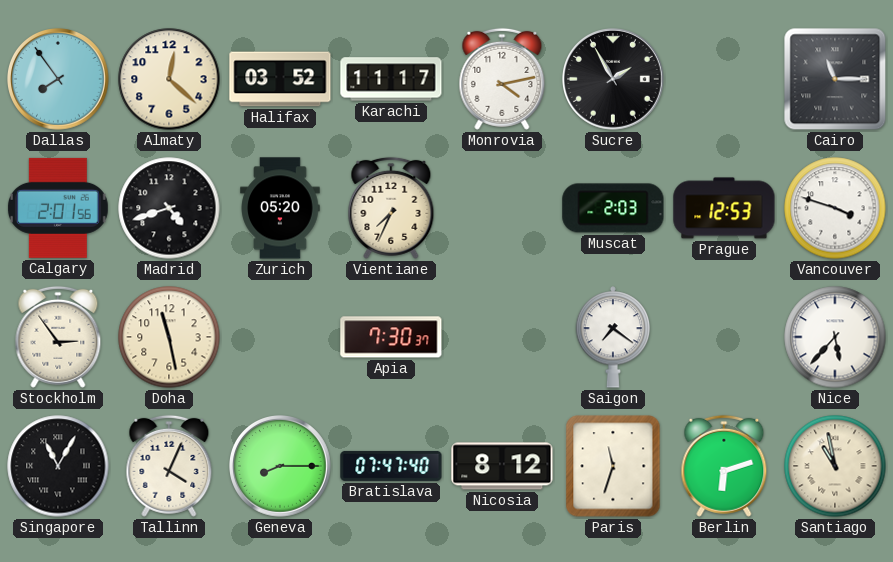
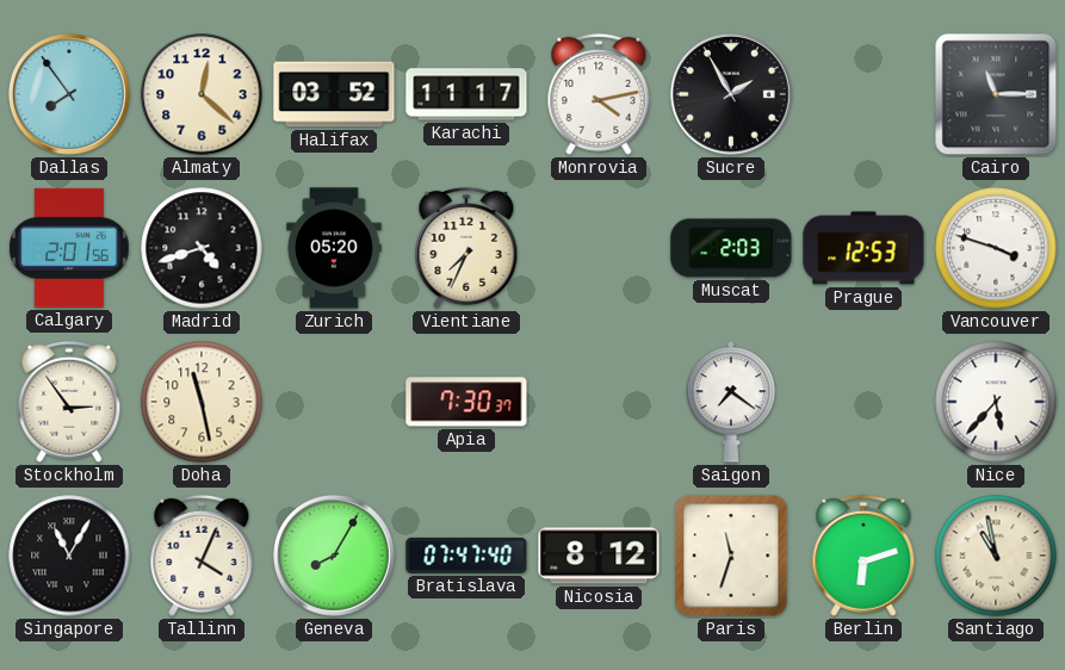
Geneva: 8:15 -> 8:05
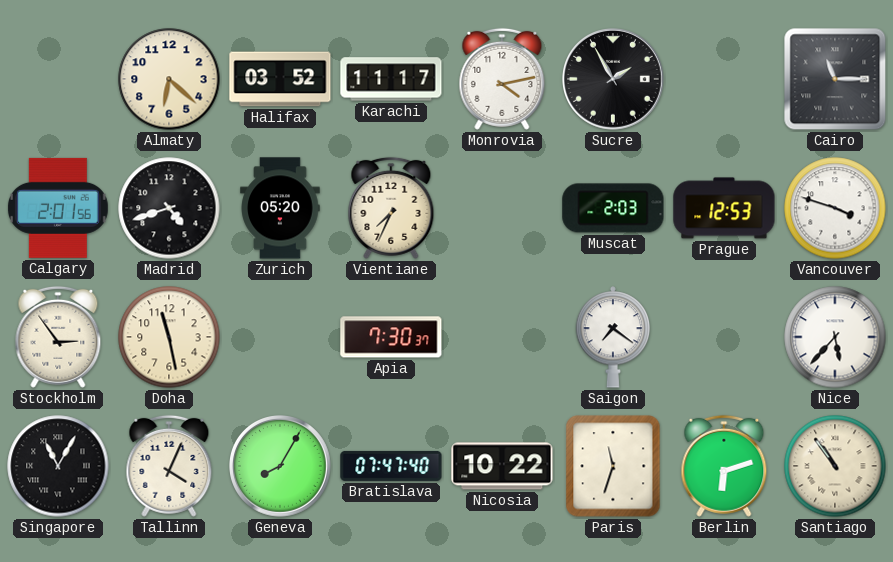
Dallas: 7:54 -> none
Almaty: 12:22 -> 6:22
Nicosia: 8:12 -> 10:22
Santiago: 10:58 -> 10:54
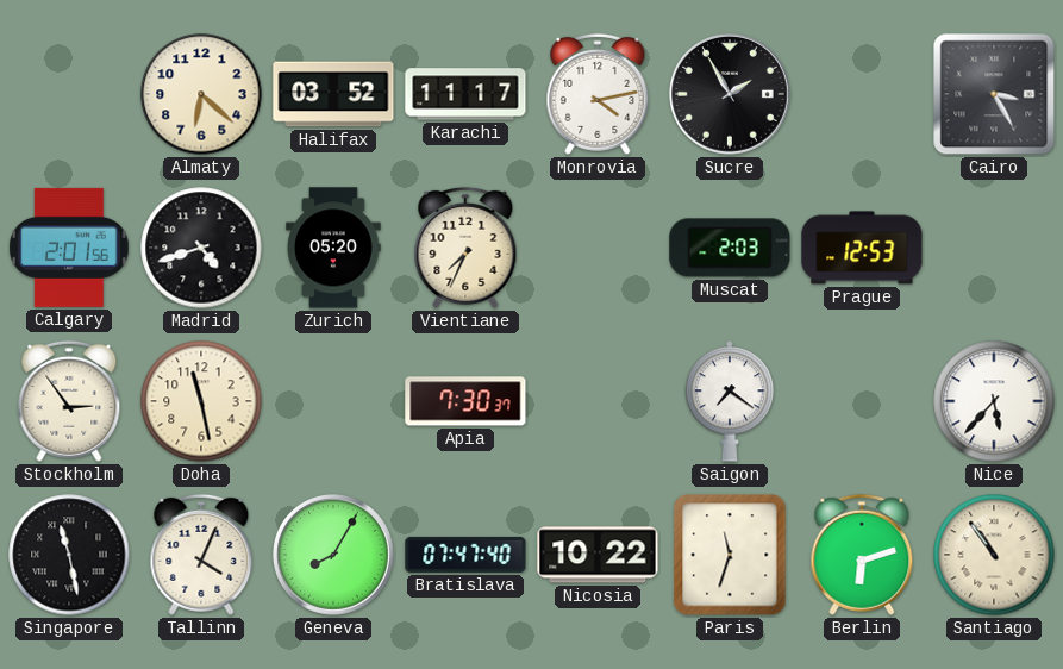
Cairo: 11:15 -> 3:25
Vancouver: 3:48 -> none
Singapore: 11:05 -> 11:28
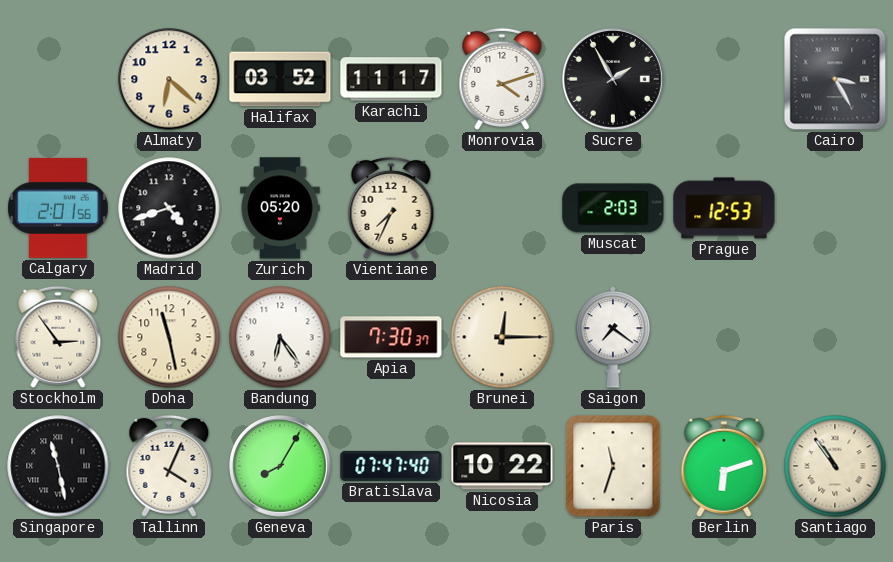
Monrovia: 4:13 -> 4:12
Bandung: none -> 6:24
Brunei: none -> 12:15
Nice: 5:37 -> none
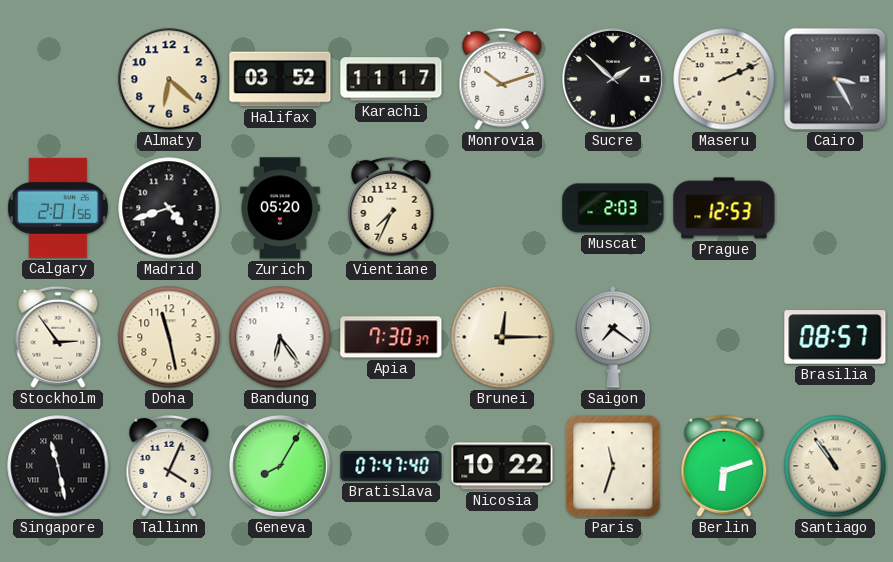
Monrovia: 4:12 -> 10:12
Sucre: 1:55 -> 1:52
Maseru: none -> 2:11
Brasilia: none -> 08:57
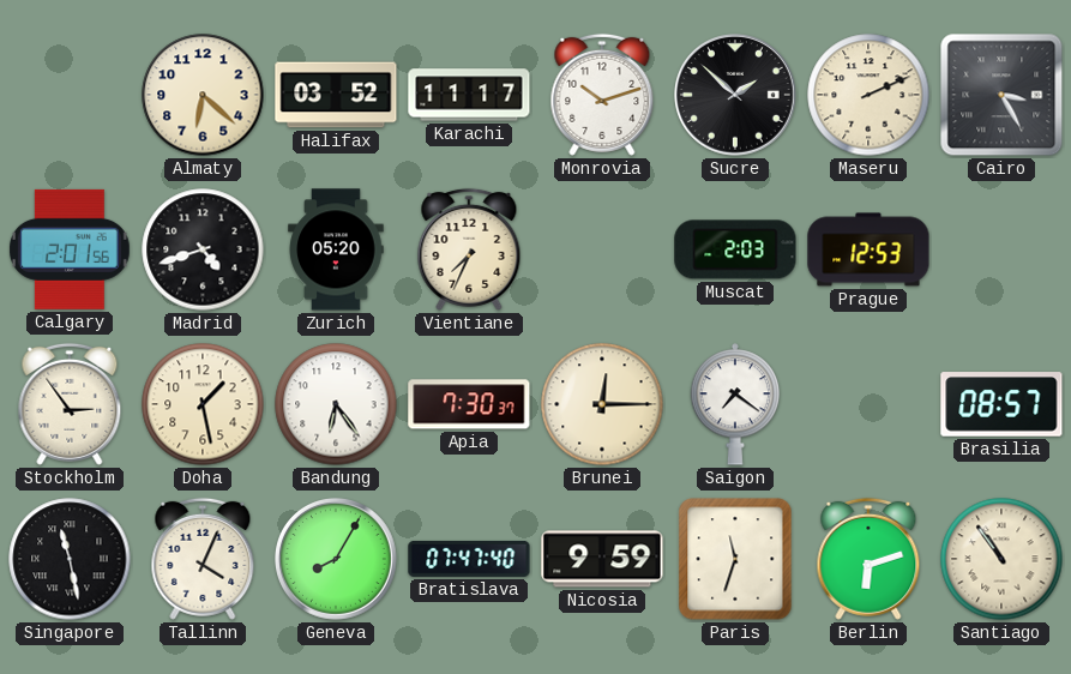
Doha: 11:28 -> 1:28
Nicosia: 10:22 -> 9:59
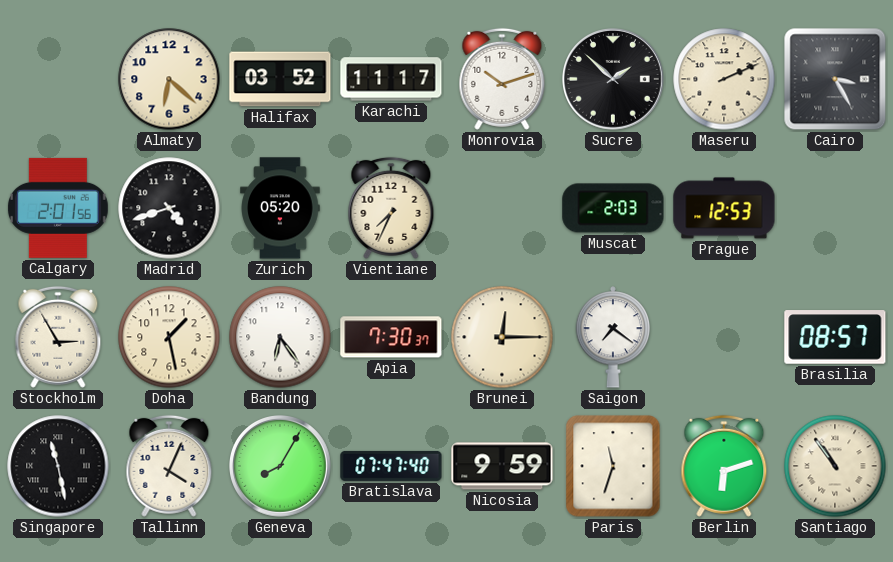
Stockholm: 2:54 -> 2:55
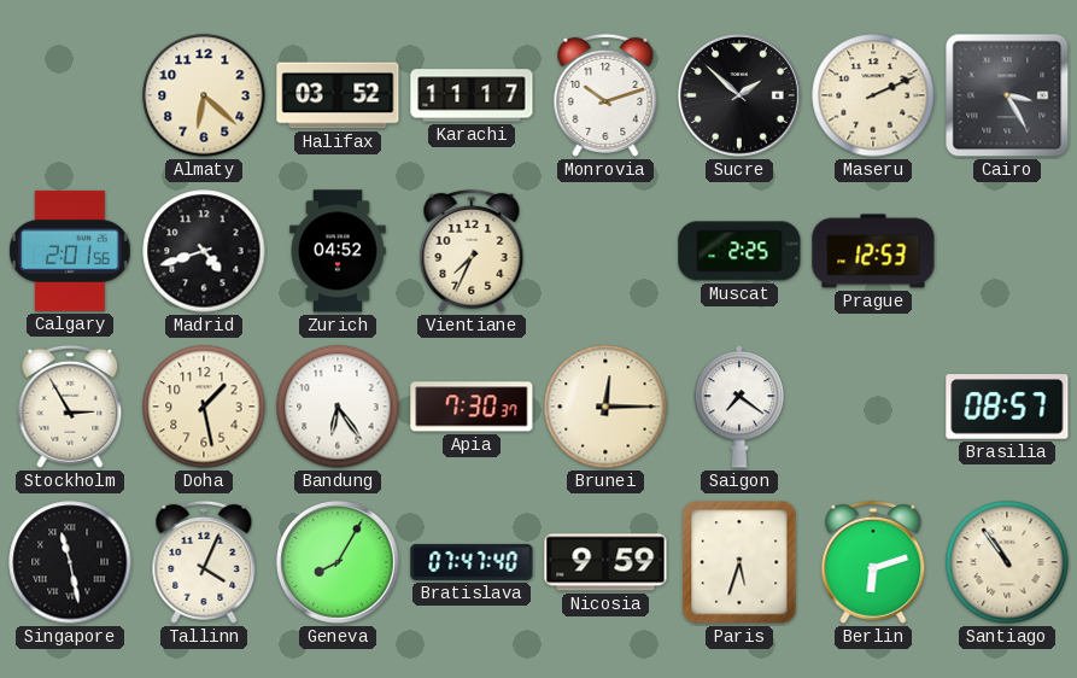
Zurich: 05:20 -> 04:52
Muscat: 2:03 -> 2:25
Paris: 11:33 -> 5:33
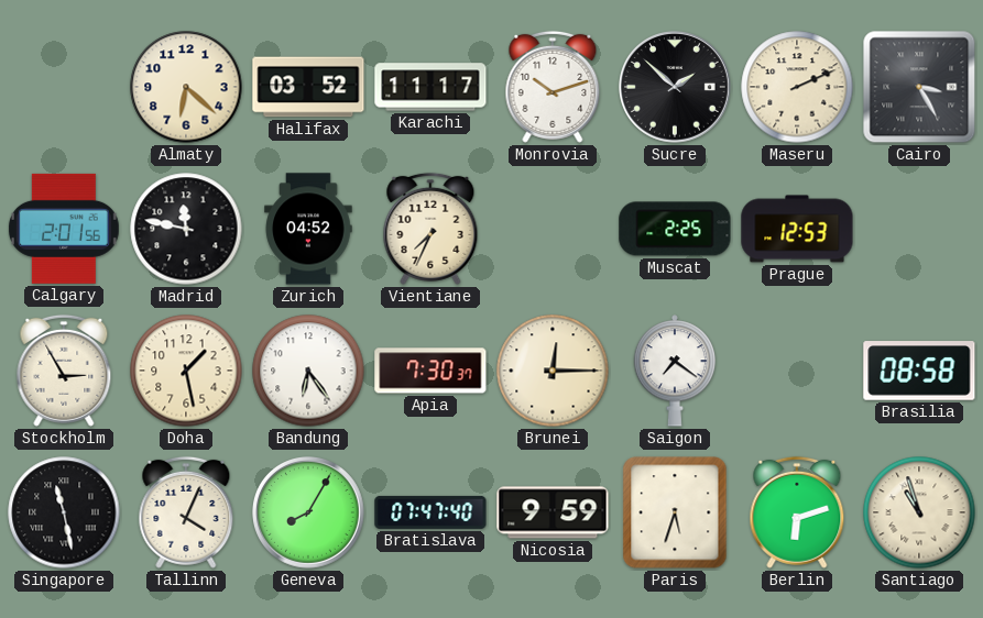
Madrid: 4:42 -> 11:47
Brasilia: 08:57 -> 08:58
Santiago: 10:54 -> 10:57
